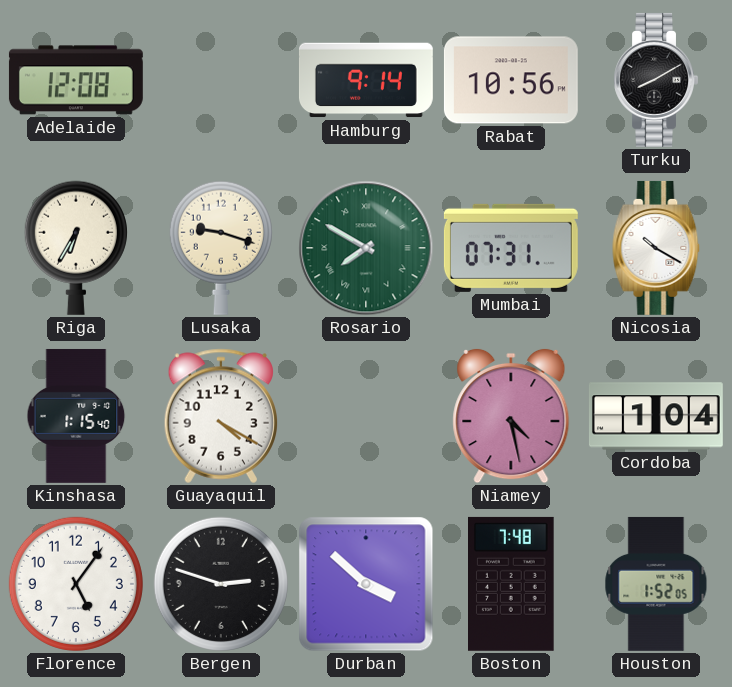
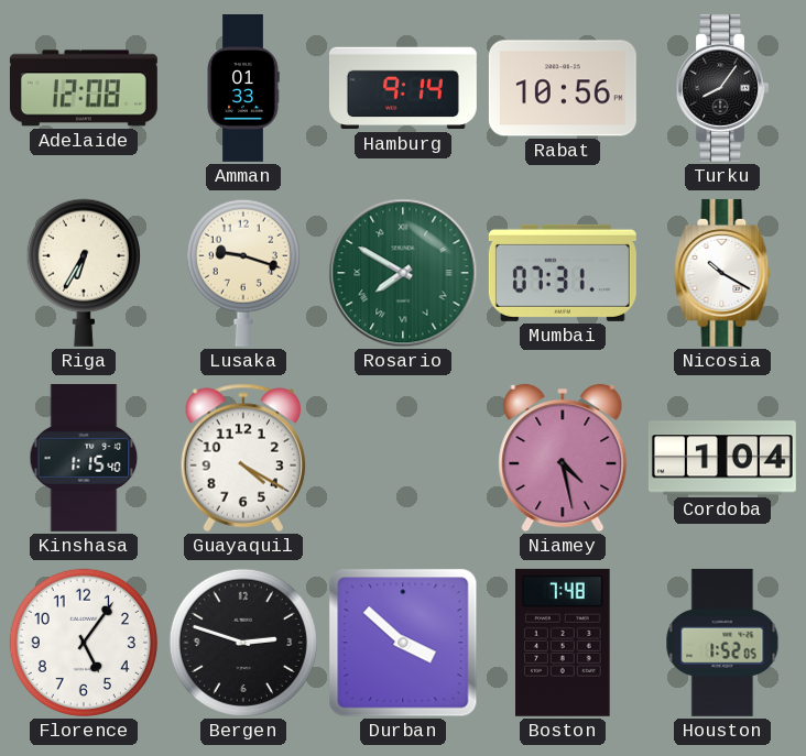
Amman: none -> 01:33
Turku: 8:10 -> 8:06
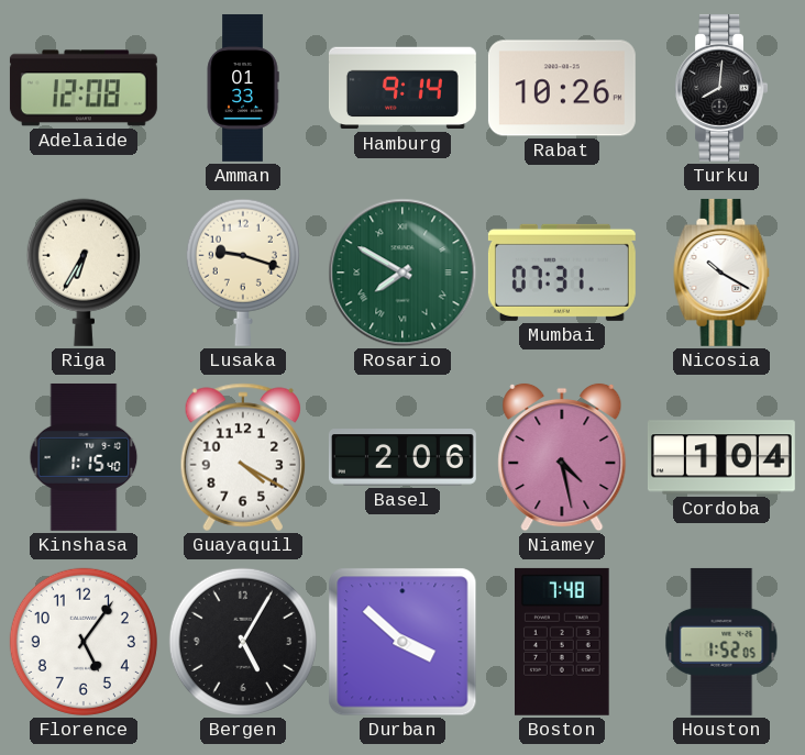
Rabat: 10:56 -> 10:26
Turku: 8:06 -> 8:01
Basel: none -> 2:06
Bergen: 2:48 -> 5:05
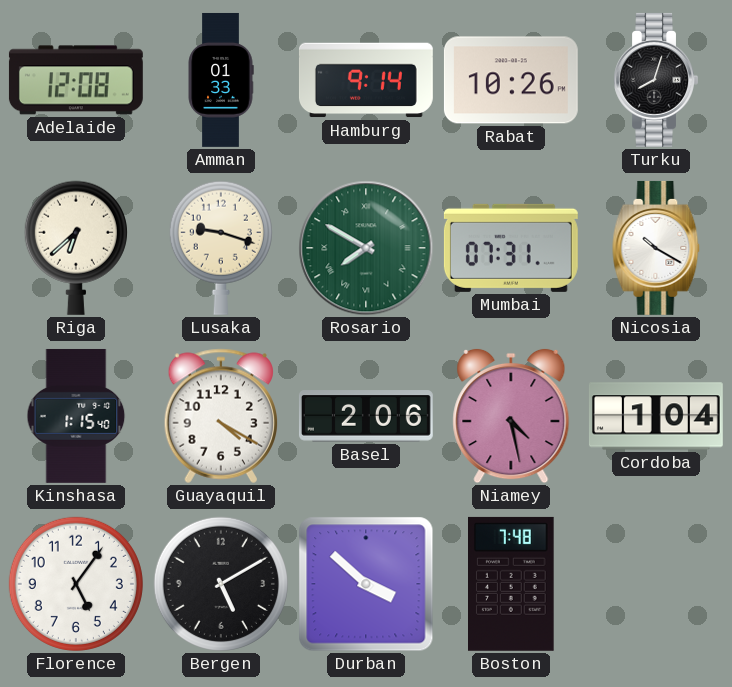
Turku: 8:01 -> 8:03
Riga: 6:35 -> 6:38
Bergen: 5:05 -> 5:10
Houston: 1:52 -> none
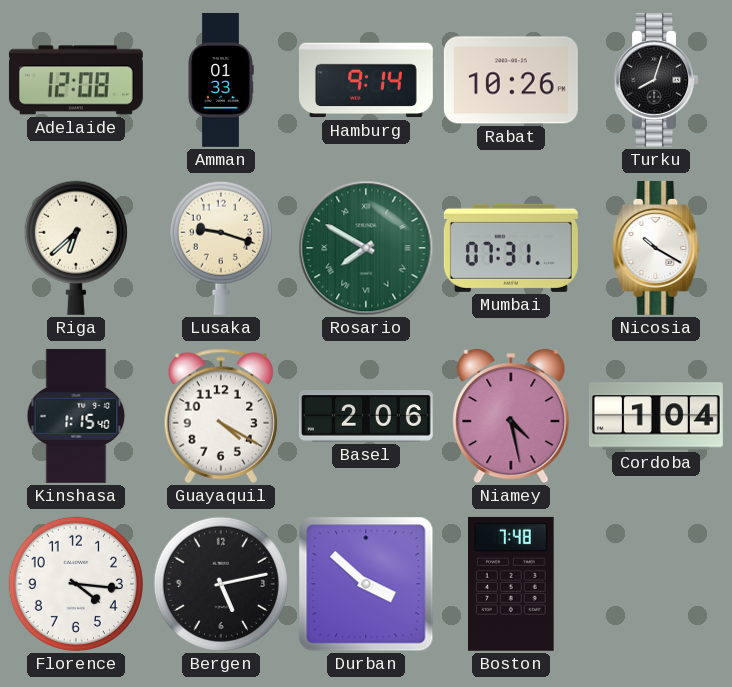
Florence: 5:06 -> 4:16
Bergen: 5:10 -> 5:13
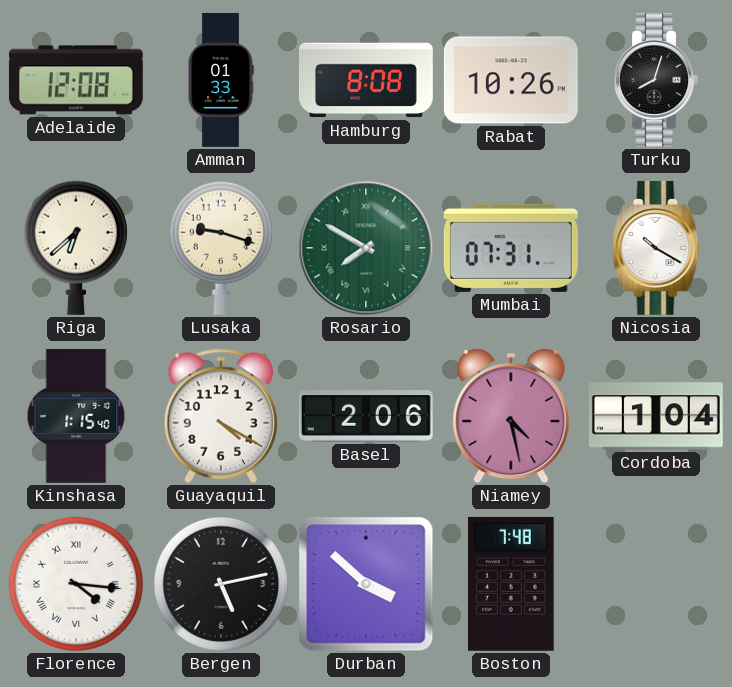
Hamburg: 9:14 -> 8:08
Florence numerals: Arabic -> Roman
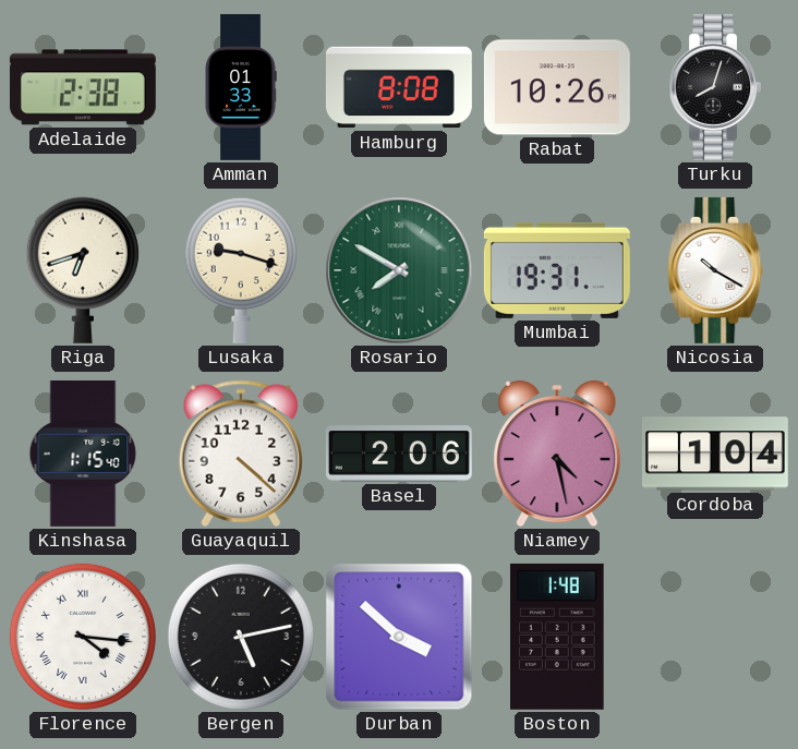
Adelaide: 12:08 -> 2:38
Riga: 6:38 -> 6:42
Mumbai: 07:31 -> 19:31
Guayaquil: 4:20 -> 4:22
Boston: 7:48 -> 1:48
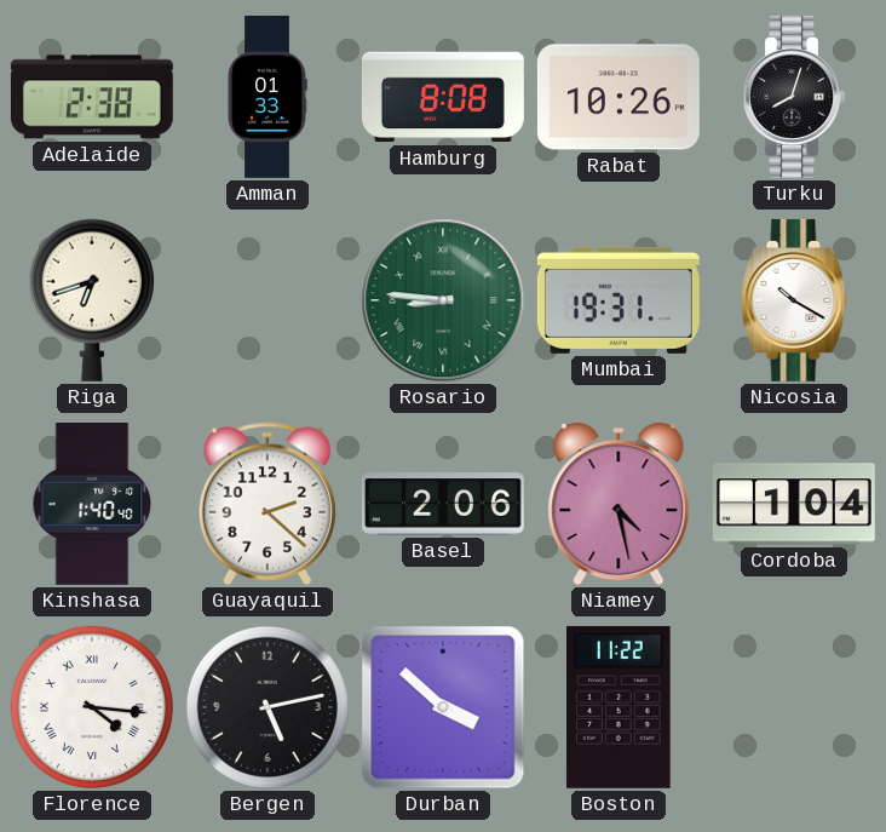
Lusaka: 9:18 -> none
Rosario: 7:50 -> 8:46
Kinshasa: 1:15 -> 1:40
Guayaquil: 4:22 -> 2:22
Boston: 1:48 -> 11:22
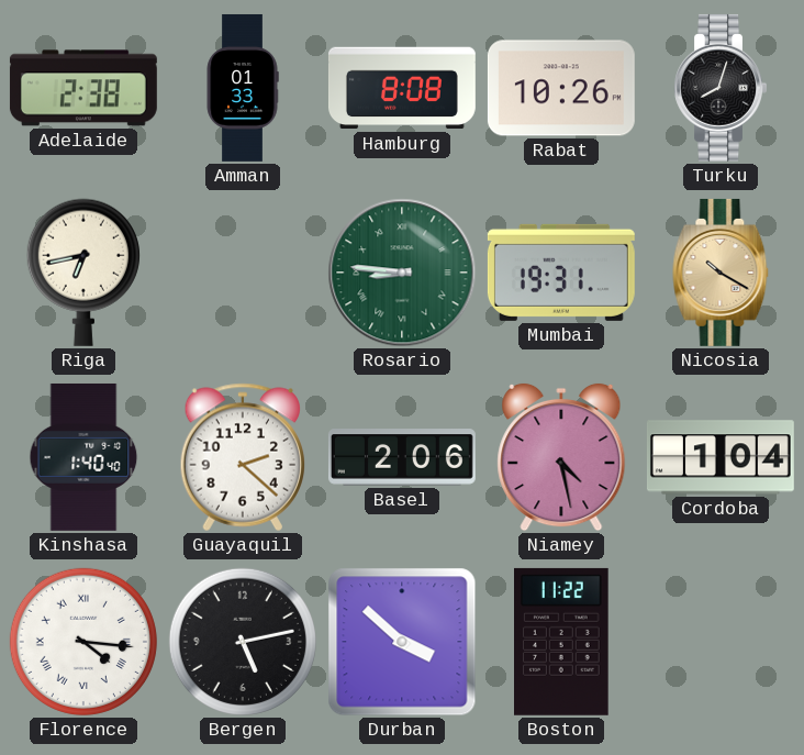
Riga: 6:42 -> 6:43
Nicosia dial: white -> champagne
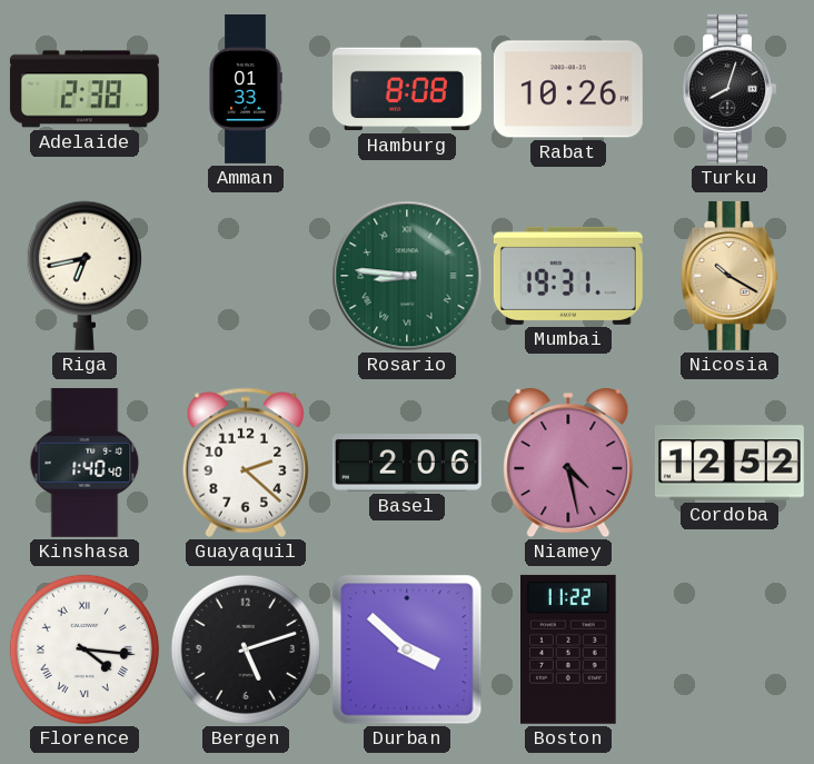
Cordoba: 1:04 -> 12:52
Bergen: 5:13 -> 5:12
